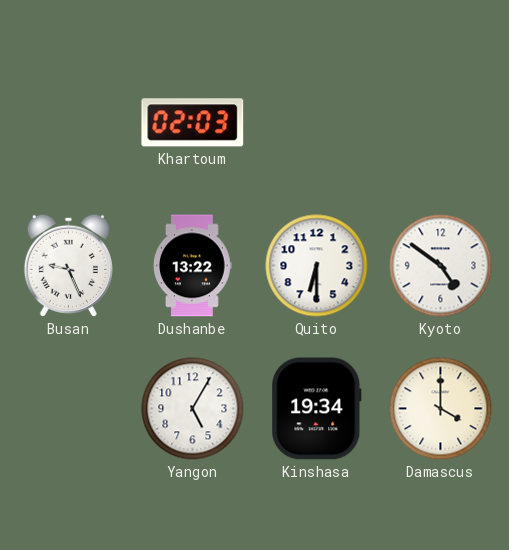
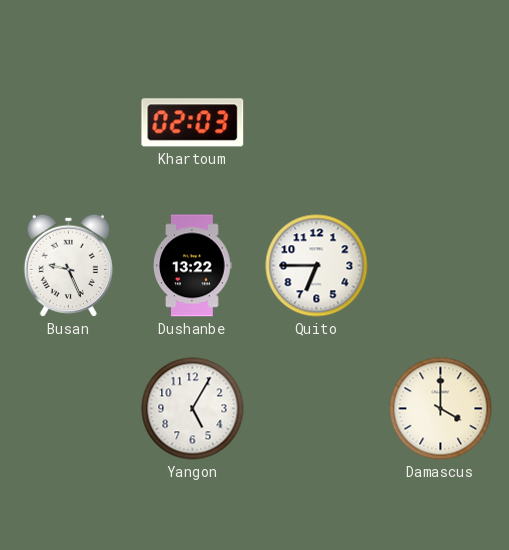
Quito: 6:30 -> 6:45
Kyoto: 4:51 -> none
Kinshasa: 19:34 -> none
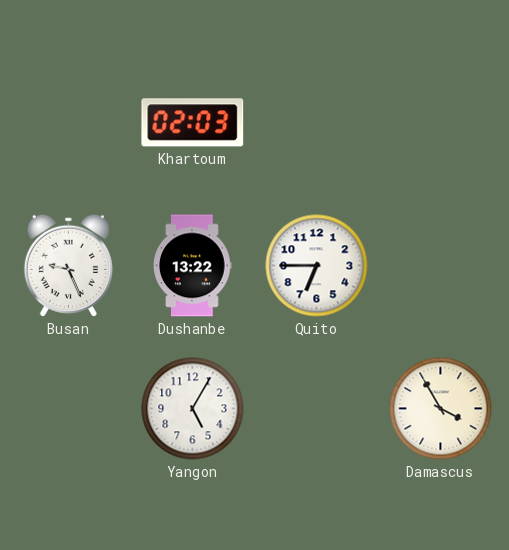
Damascus: 4:00 -> 3:55
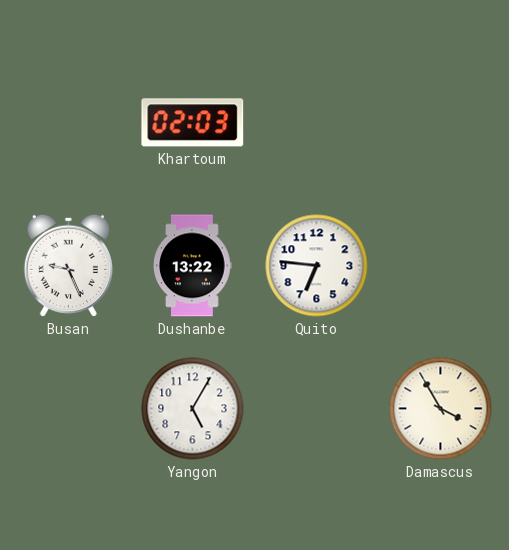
Quito: 6:45 -> 6:46
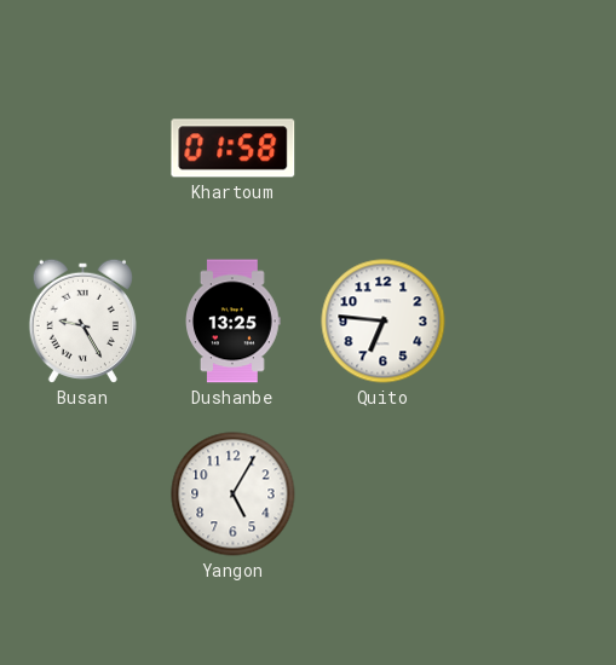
Khartoum: 02:03 -> 01:58
Busan: 9:26 -> 9:25
Dushanbe: 13:22 -> 13:25
Damascus: 3:55 -> none
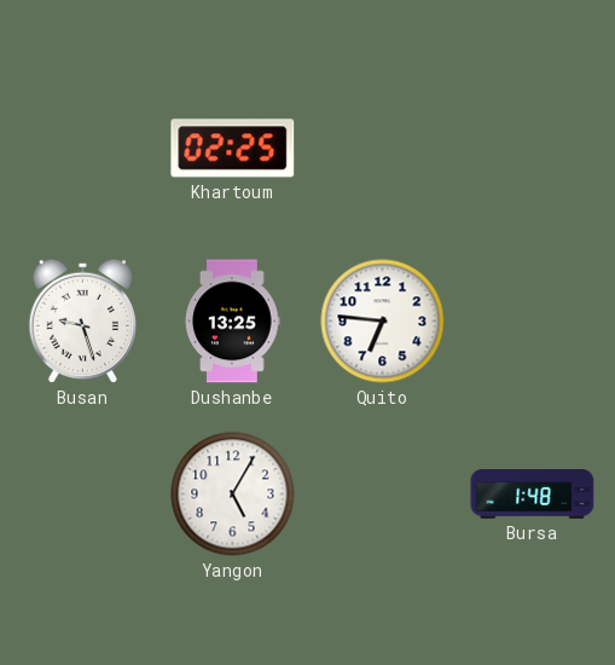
Khartoum: 01:58 -> 02:25
Busan: 9:25 -> 9:27
Bursa: none -> 1:48
